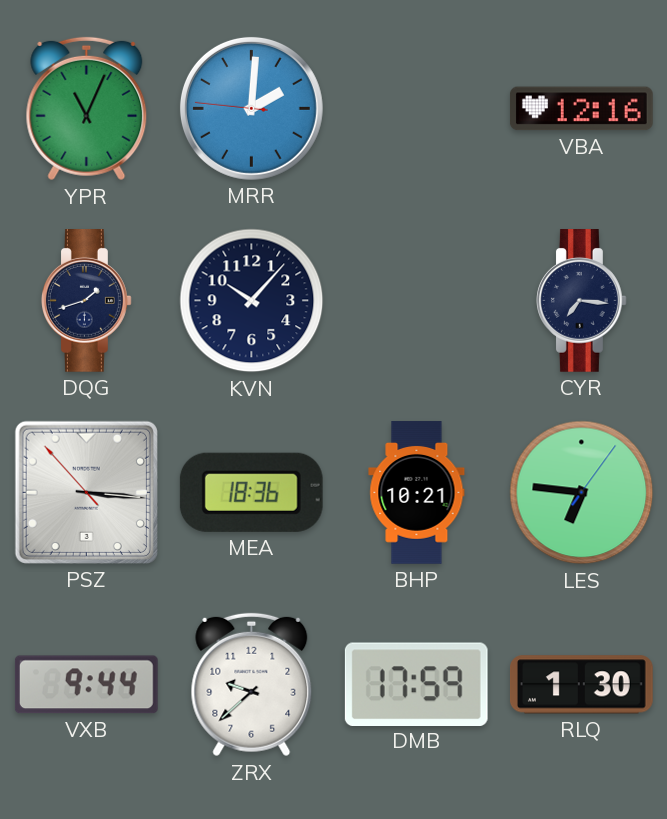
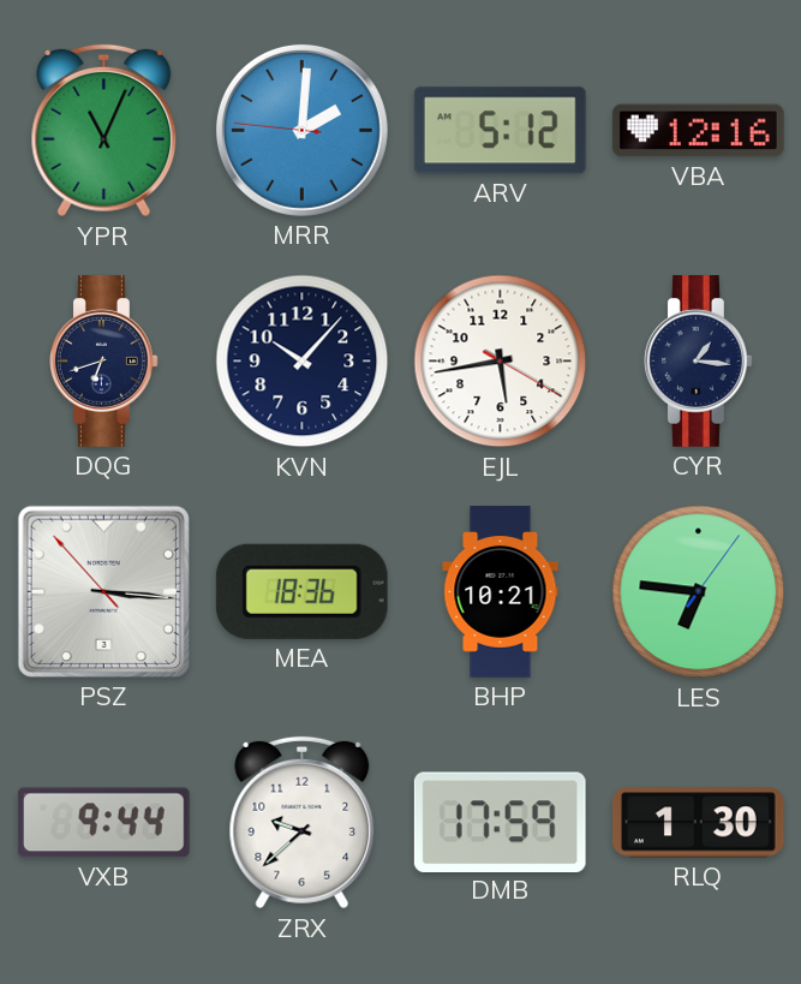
ARV: none -> 5:12
DQG: 1:42 -> 6:42
EJL: none -> 5:43
CYR: 7:16 -> 1:16
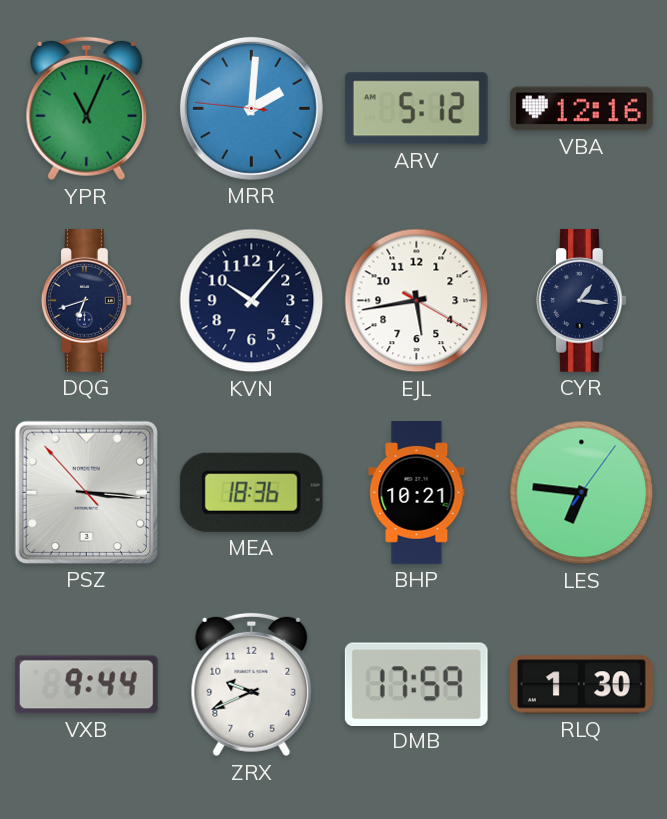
ZRX: 9:38 -> 9:41
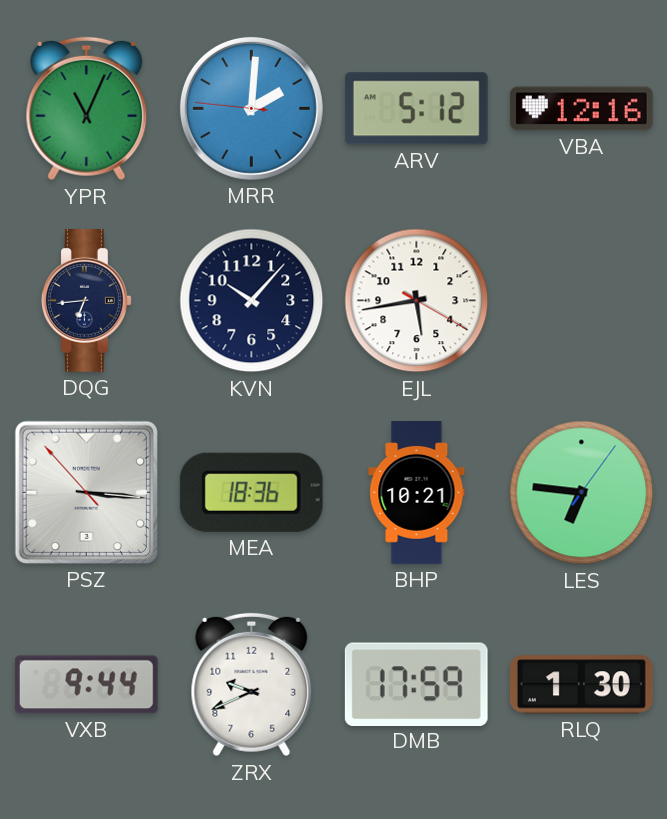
DQG: 6:42 -> 6:44
CYR: 1:16 -> none
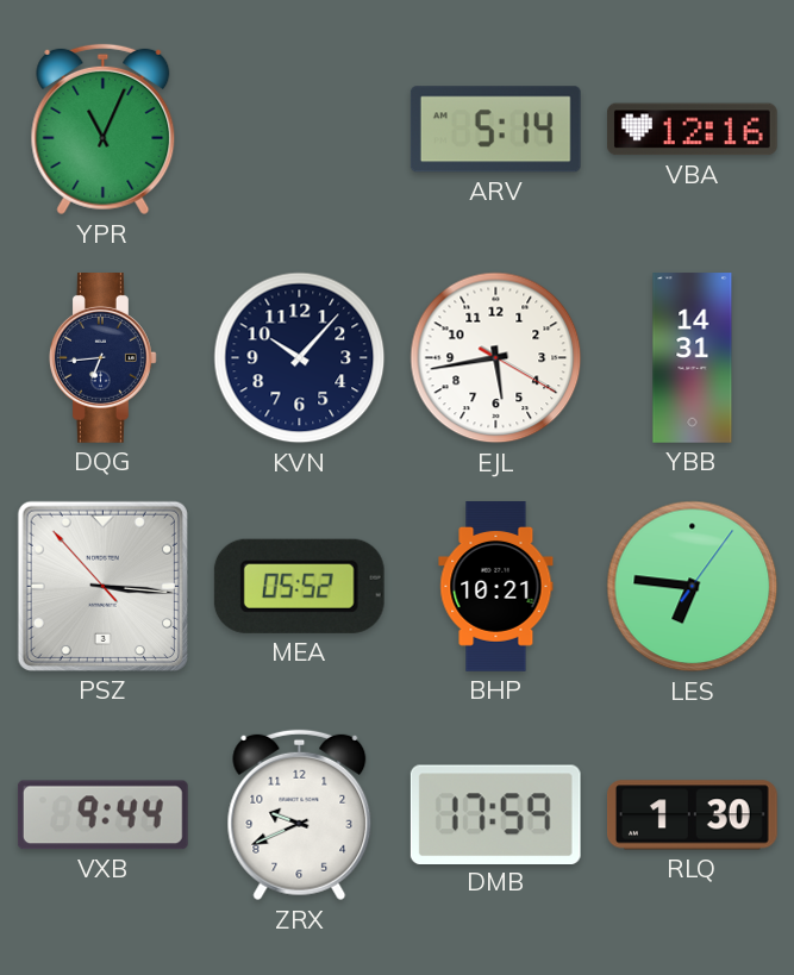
MRR: 2:00 -> none
ARV: 5:12 -> 5:14
YBB: none -> 14:31
MEA: 18:36 -> 05:52
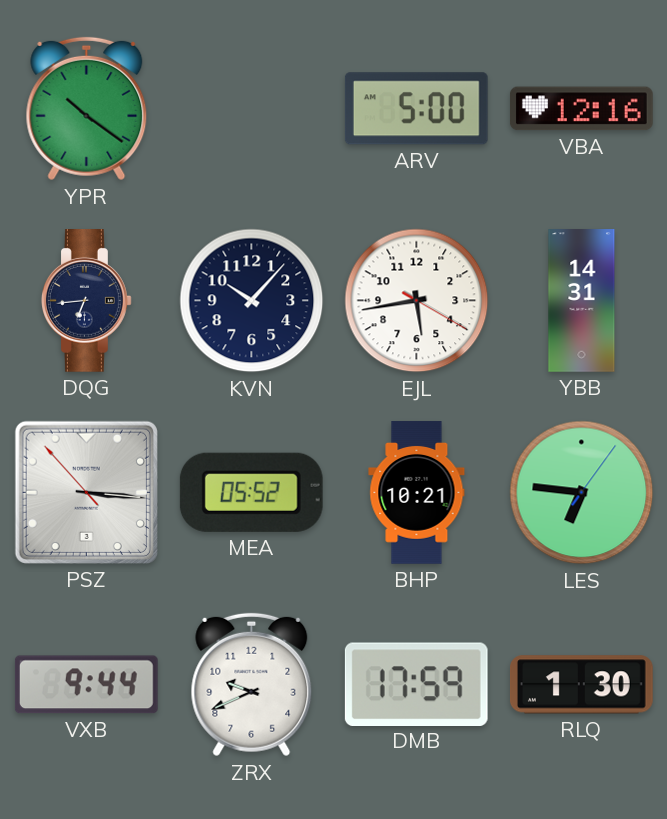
YPR: 11:04 -> 10:21
ARV: 5:14 -> 5:00
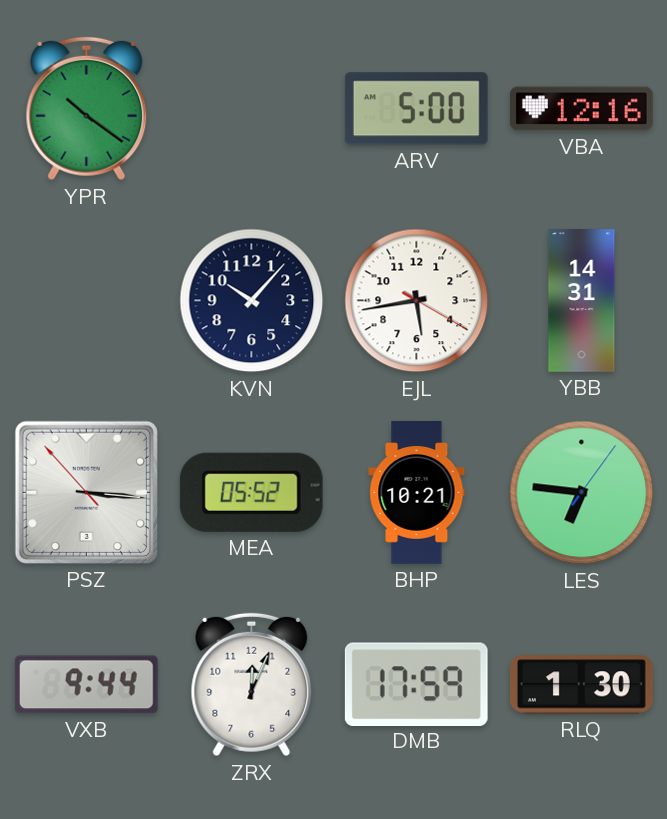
DQG: 6:44 -> none
ZRX: 9:41 -> 12:04
